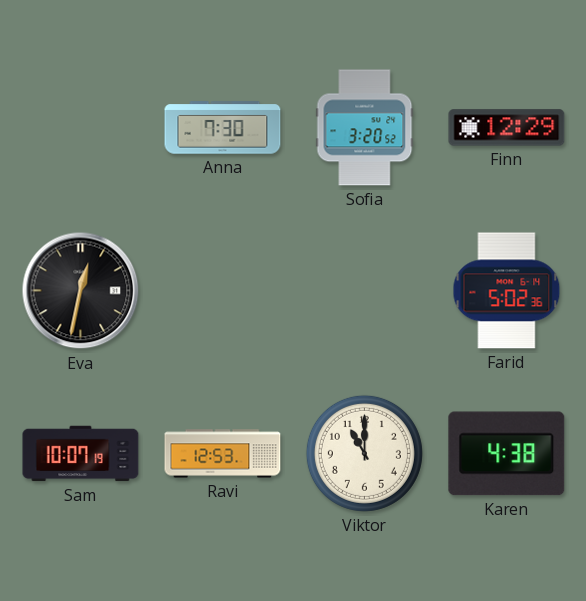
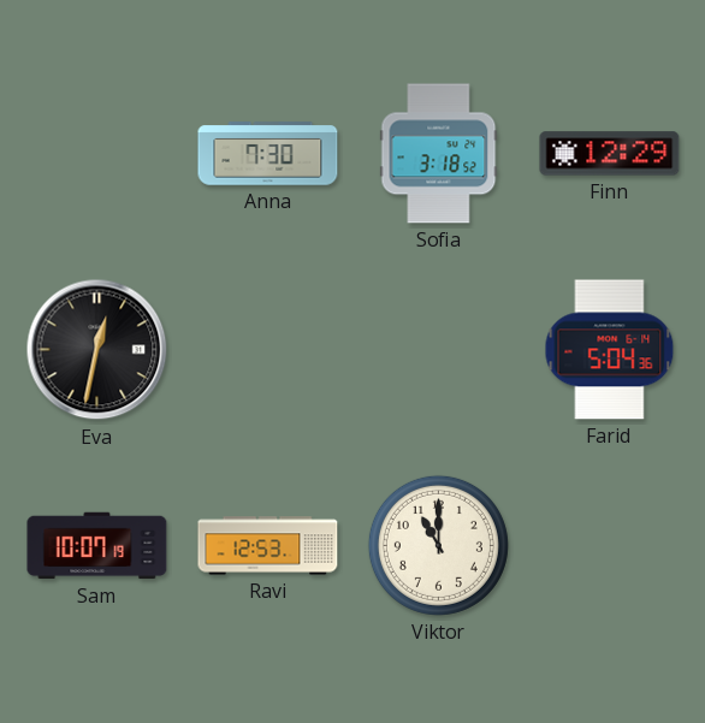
Sofia: 3:20 -> 3:18
Farid: 5:02 -> 5:04
Karen: 4:38 -> none
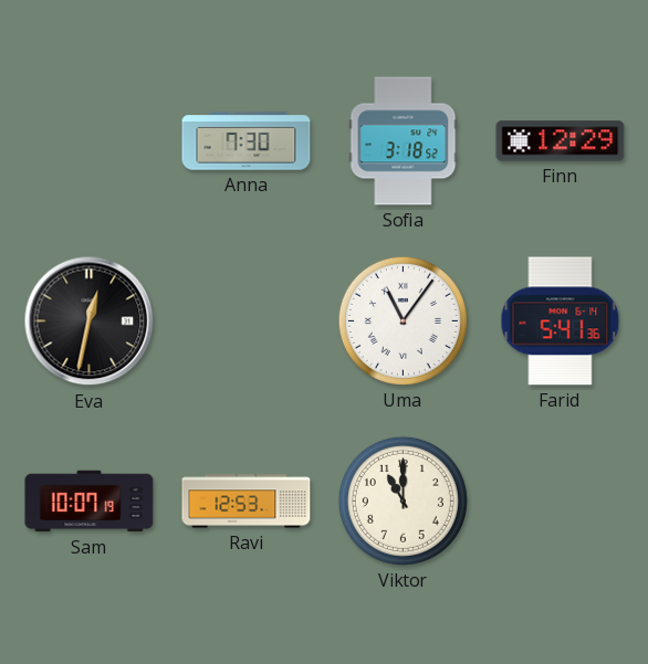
Uma: none -> 11:06
Farid: 5:04 -> 5:41
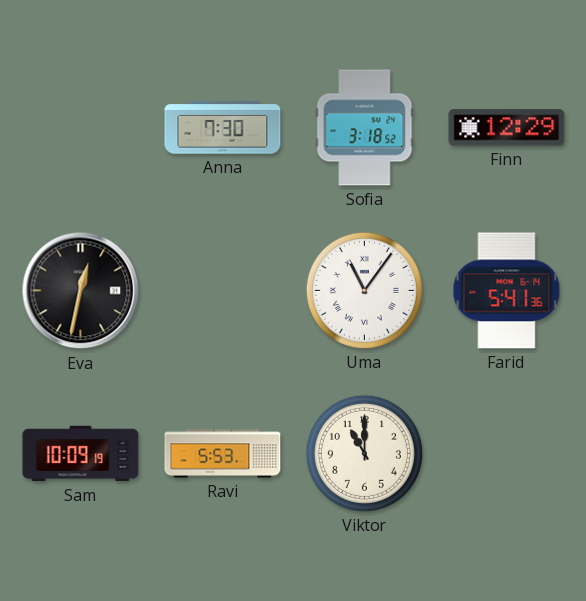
Sam: 10:07 -> 10:09
Ravi: 12:53 -> 5:53
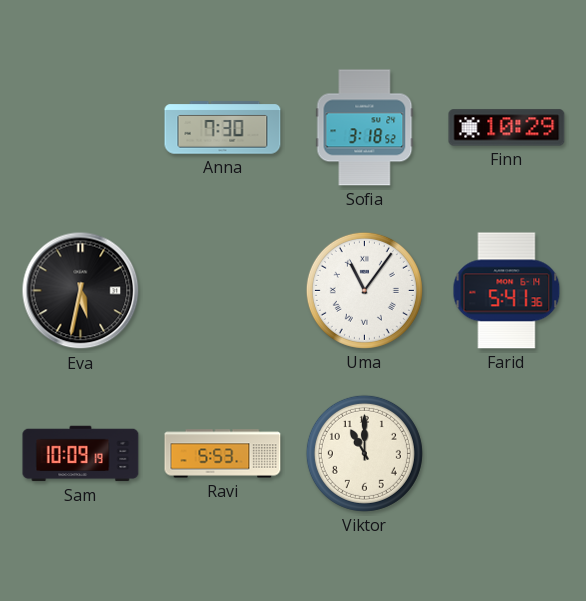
Finn: 12:29 -> 10:29
Eva: 12:32 -> 5:32
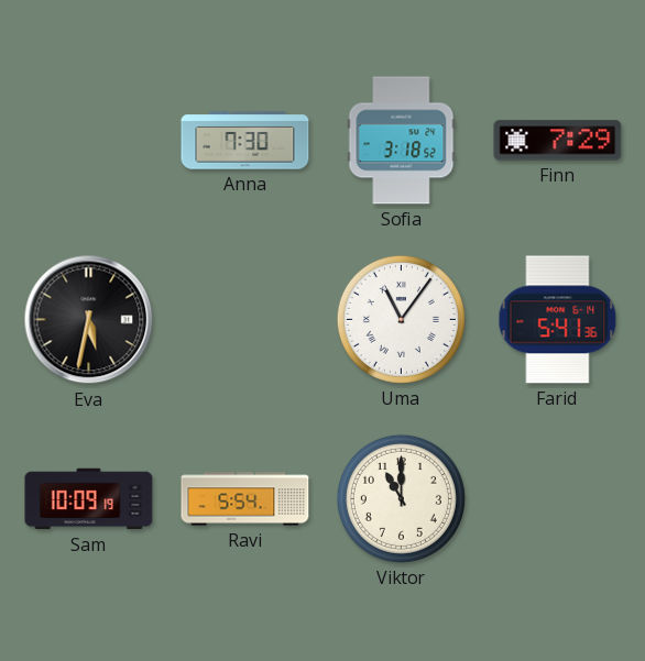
Finn: 10:29 -> 7:29
Ravi: 5:53 -> 5:54
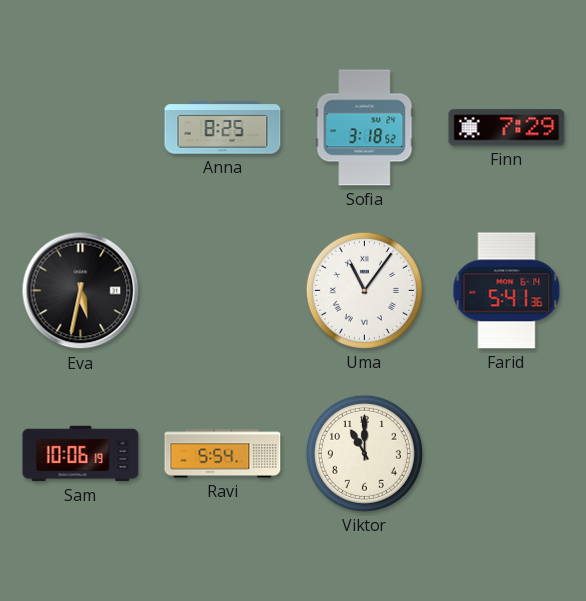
Anna: 7:30 -> 8:25
Sam: 10:09 -> 10:06
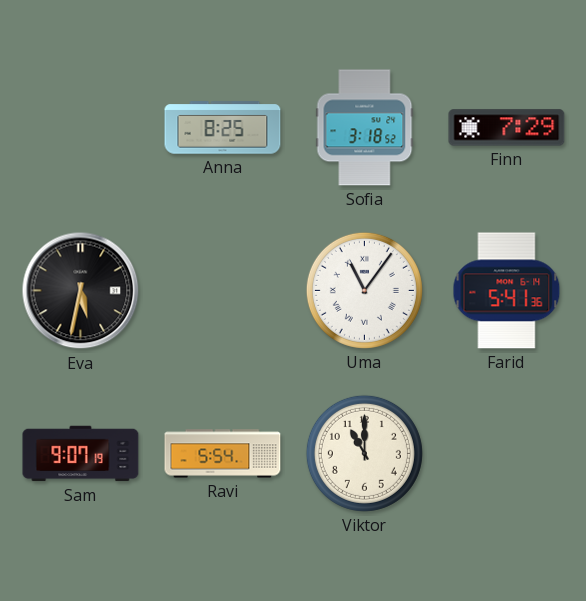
Sam: 10:06 -> 9:07
